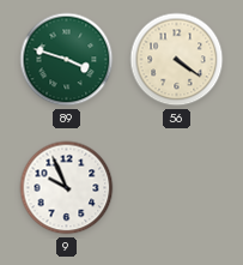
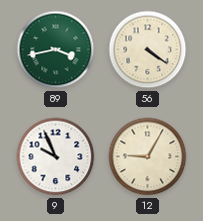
89: 3:48 -> 3:43
12: none -> 9:05
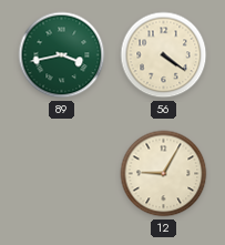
9: 9:56 -> none
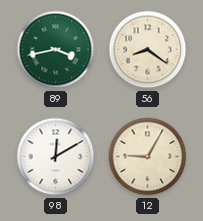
56: 4:21 -> 8:21
98: none -> 12:10
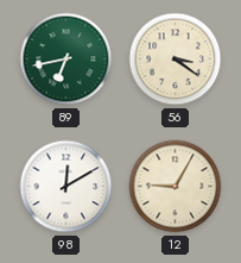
89: 3:43 -> 6:43
56: 8:21 -> 3:21
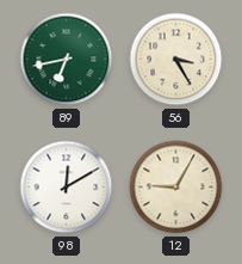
56: 3:21 -> 3:25
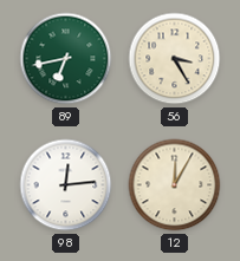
98: 12:10 -> 12:14
12: 9:05 -> 12:05
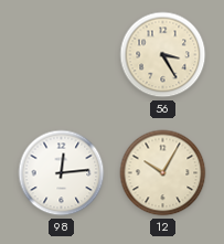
89: 6:43 -> none
12: 12:05 -> 10:05
